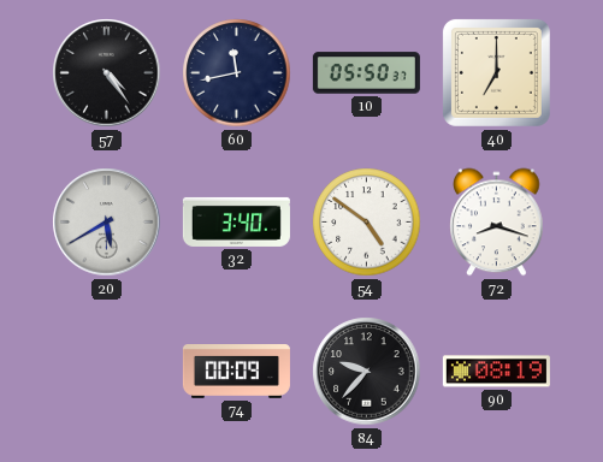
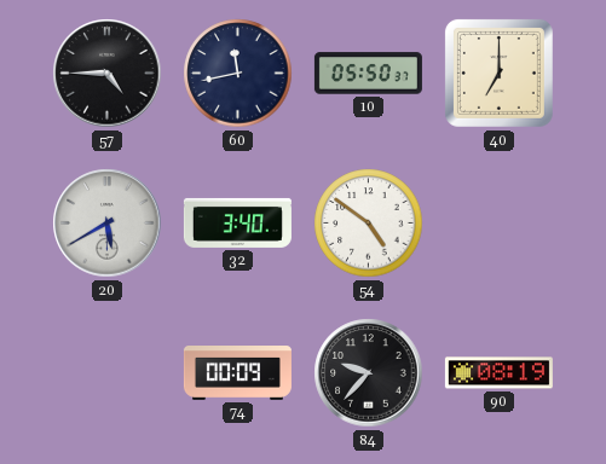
57: 4:24 -> 4:45
72: 8:18 -> none
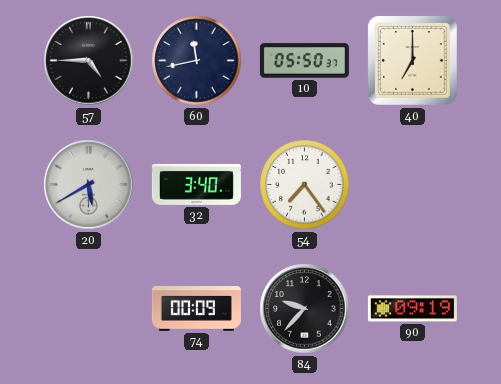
54: 4:51 -> 7:24
90: 08:19 -> 09:19
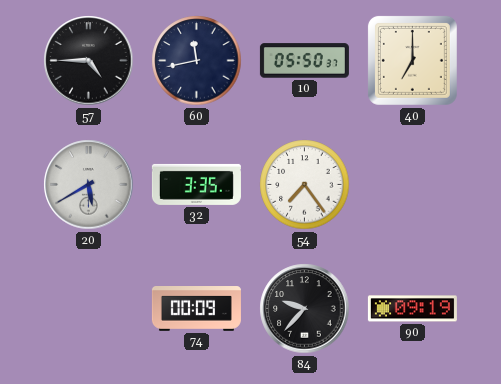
32: 3:40 -> 3:35
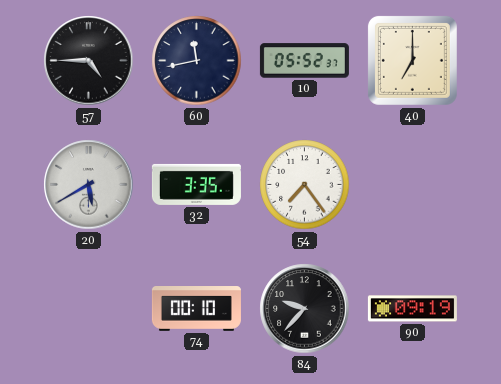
10: 05:50 -> 05:52
74: 00:09 -> 00:10
